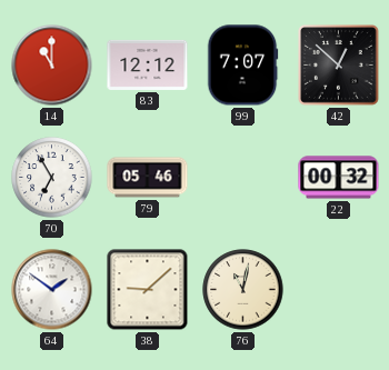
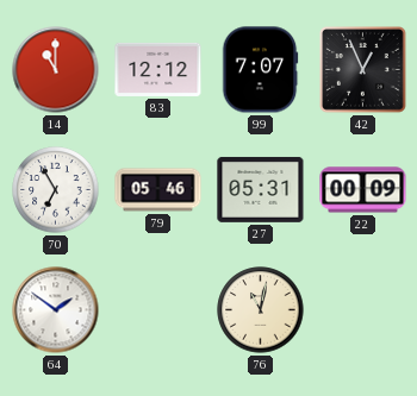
42: 12:52 -> 12:56
27: none -> 05:31
22: 00:32 -> 00:09
38: 9:08 -> none
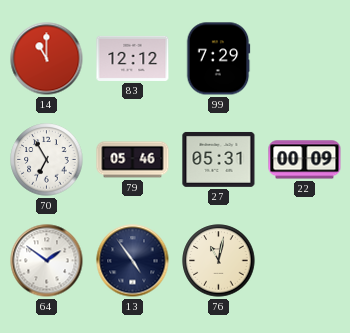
99: 7:07 -> 7:29
42: 12:56 -> none
13: none -> 4:54
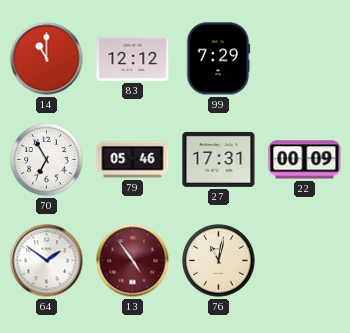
27: 05:31 -> 17:31
13 dial: navy -> burgundy
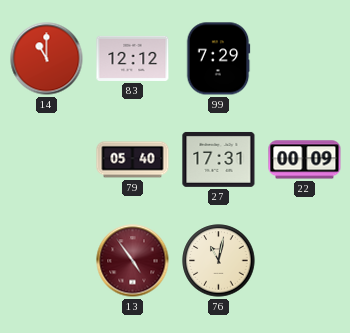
70: 6:55 -> none
79: 05:46 -> 05:40
64: 1:51 -> none
